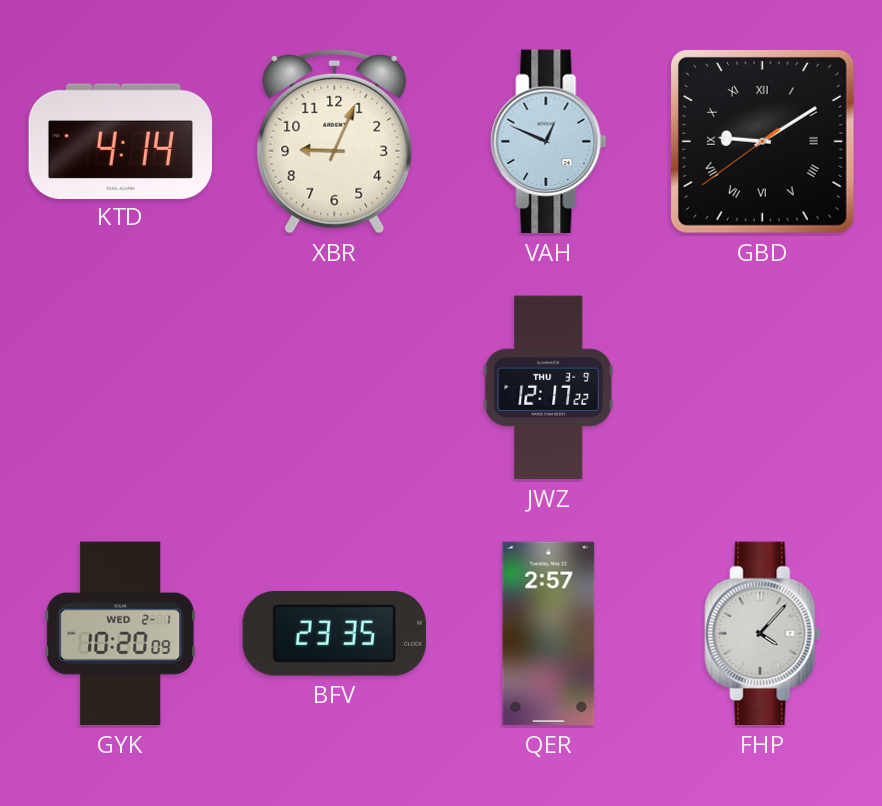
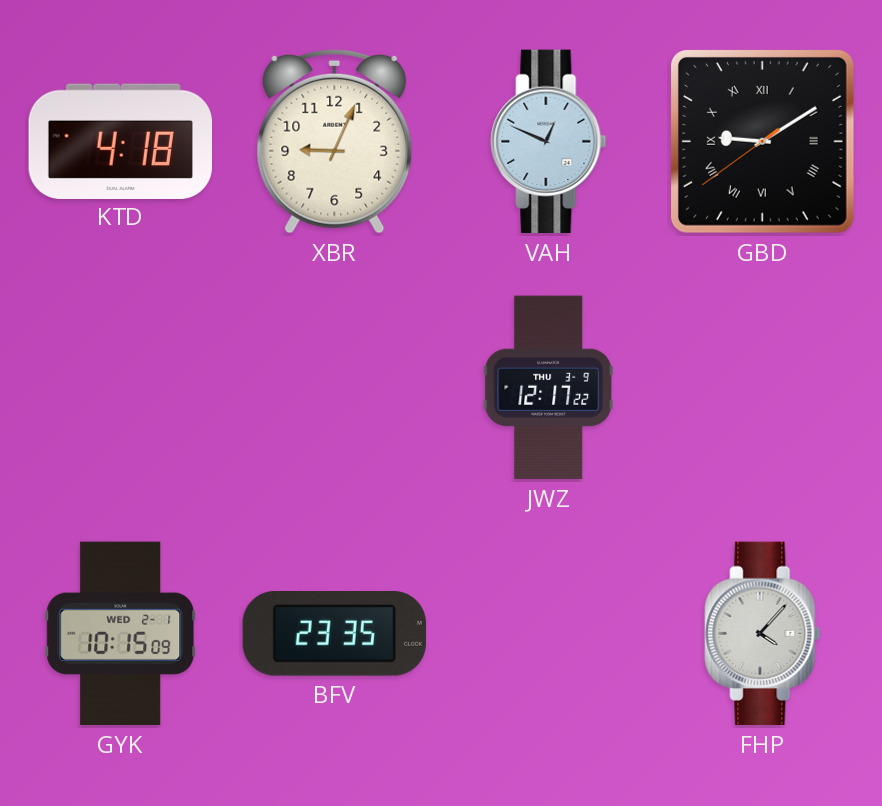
KTD: 4:14 -> 4:18
GYK: 10:20 -> 10:15
QER: 2:57 -> none
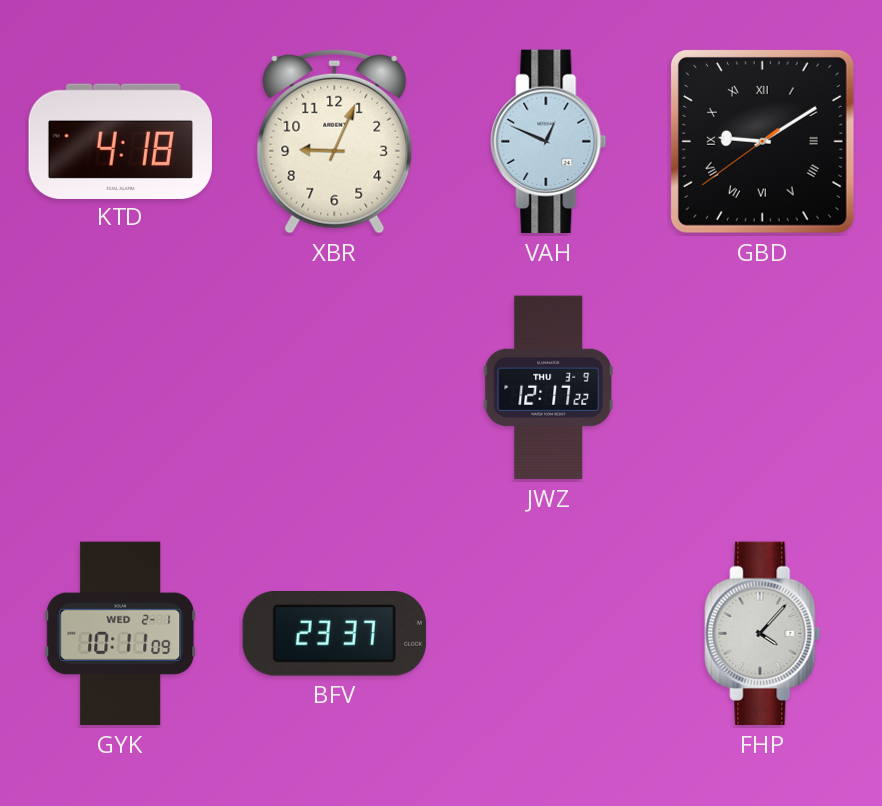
GYK: 10:15 -> 10:11
BFV: 23:35 -> 23:37
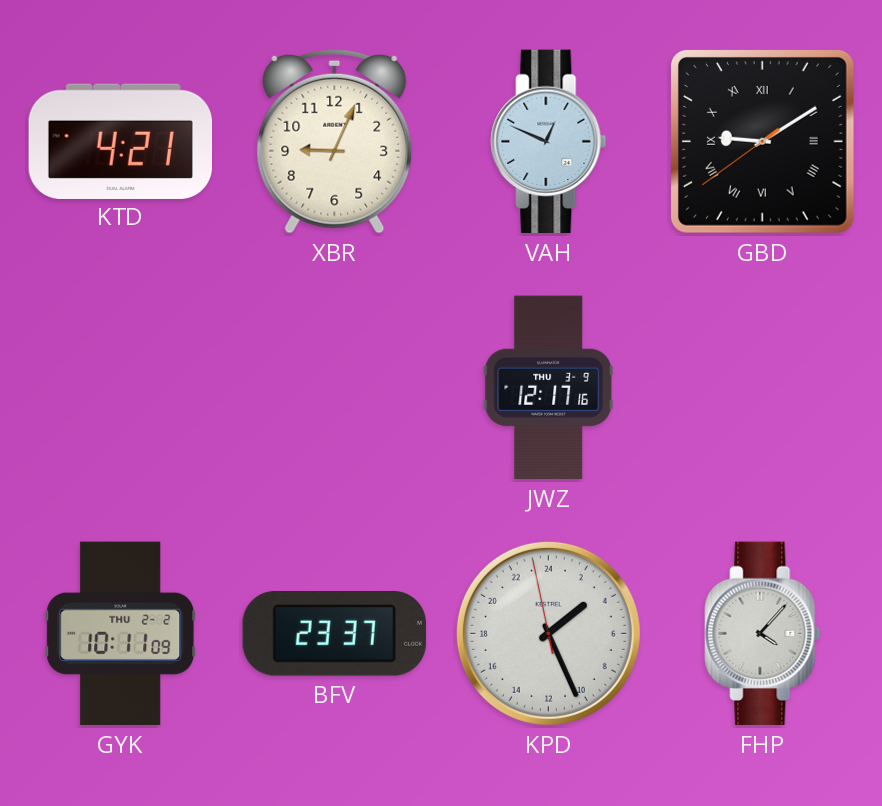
KTD: 4:18 -> 4:21
JWZ: 12:17:22 -> 12:17:16
GYK date: WED 2-1 -> THU 2-2
KPD: none -> 3:25
